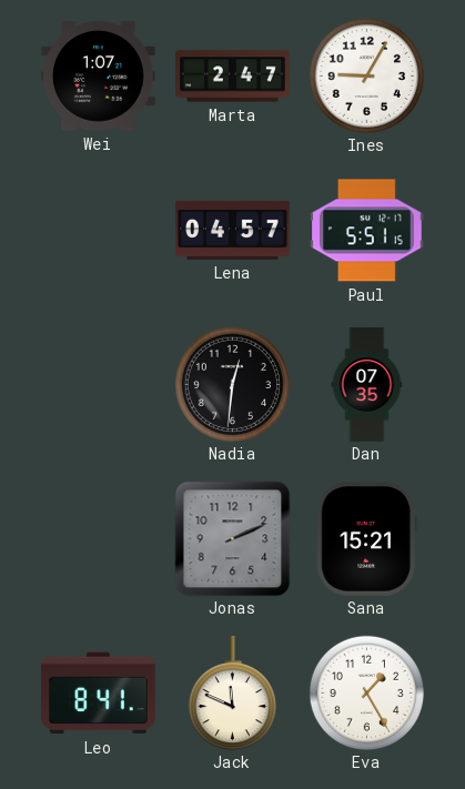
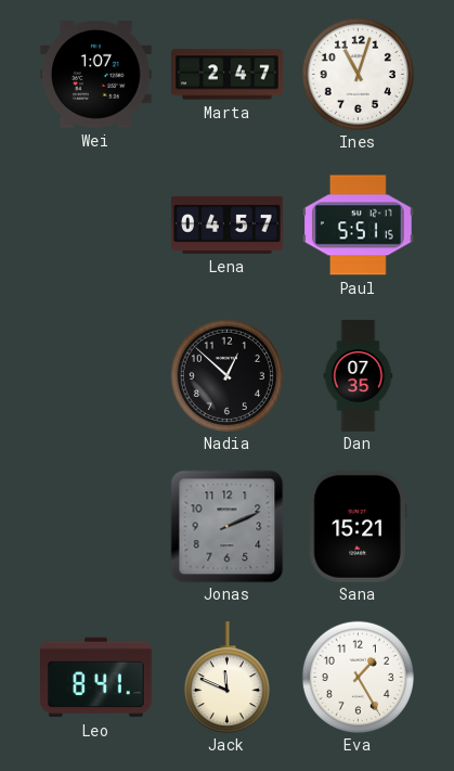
Ines: 9:05 -> 11:03
Nadia: 12:31 -> 12:52
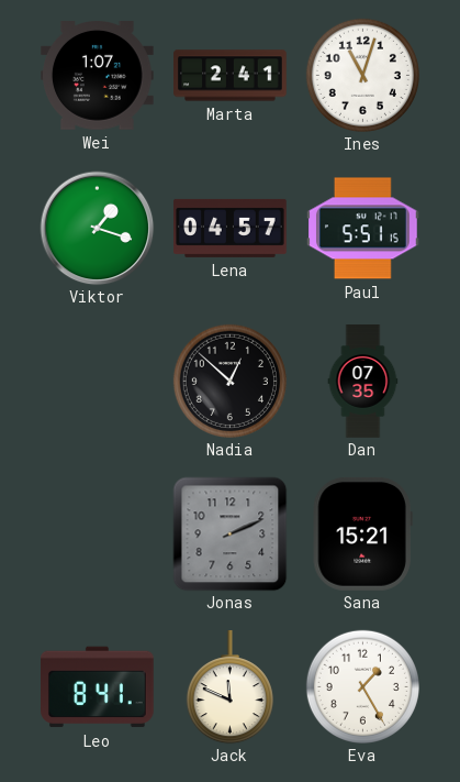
Marta: 2:47 -> 2:41
Viktor: none -> 1:18
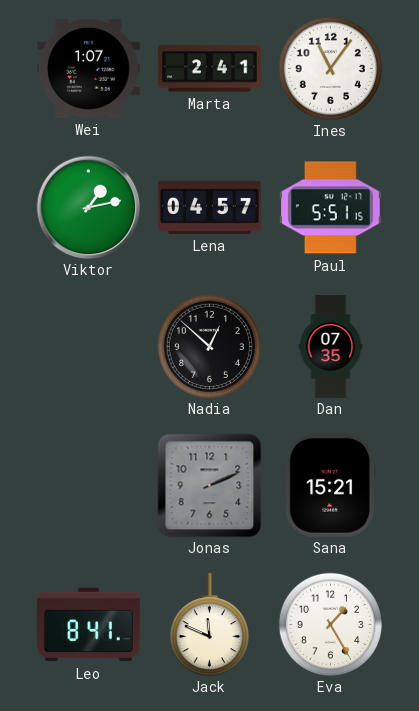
Ines: 11:03 -> 11:06
Viktor: 1:18 -> 1:13
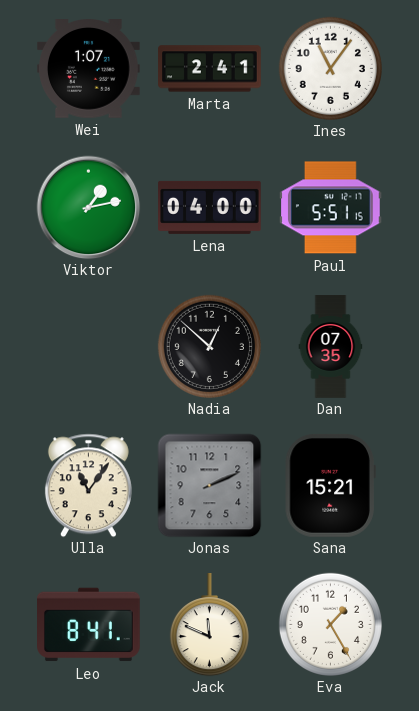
Lena: 04:57 -> 04:00
Ulla: none -> 11:06
